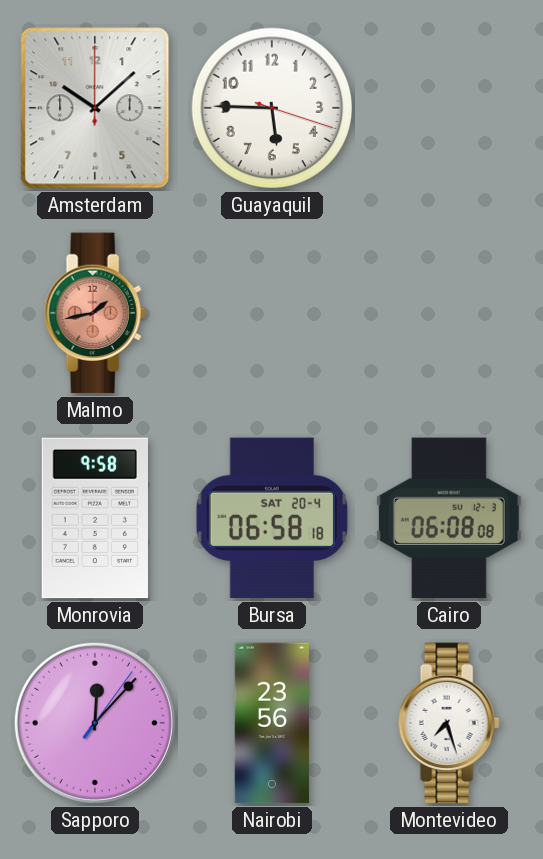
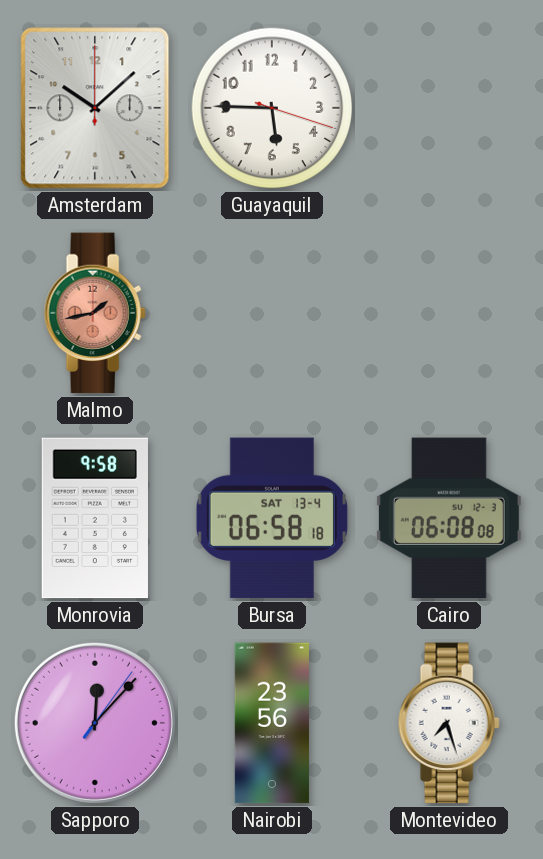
Bursa date: SAT 20-4 -> SAT 13-4
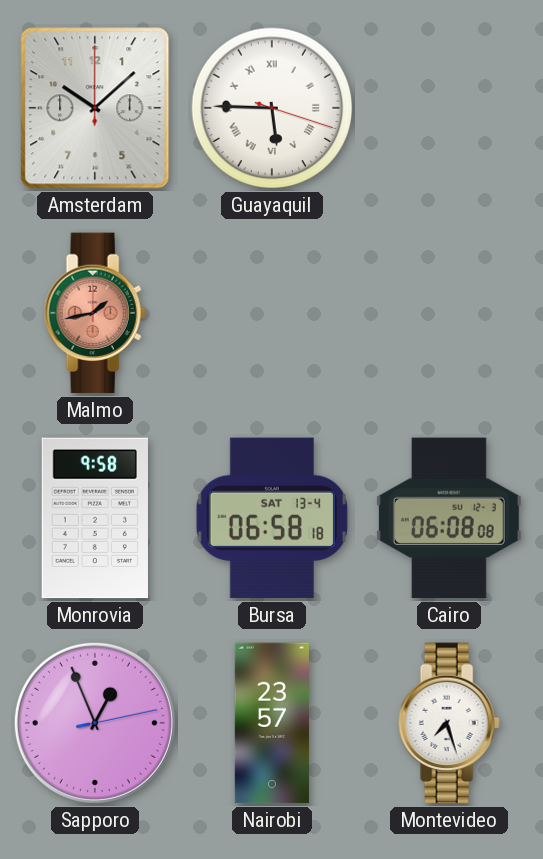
Guayaquil numerals: Arabic -> Roman
Sapporo: 12:07 -> 12:56
Nairobi: 23:56 -> 23:57
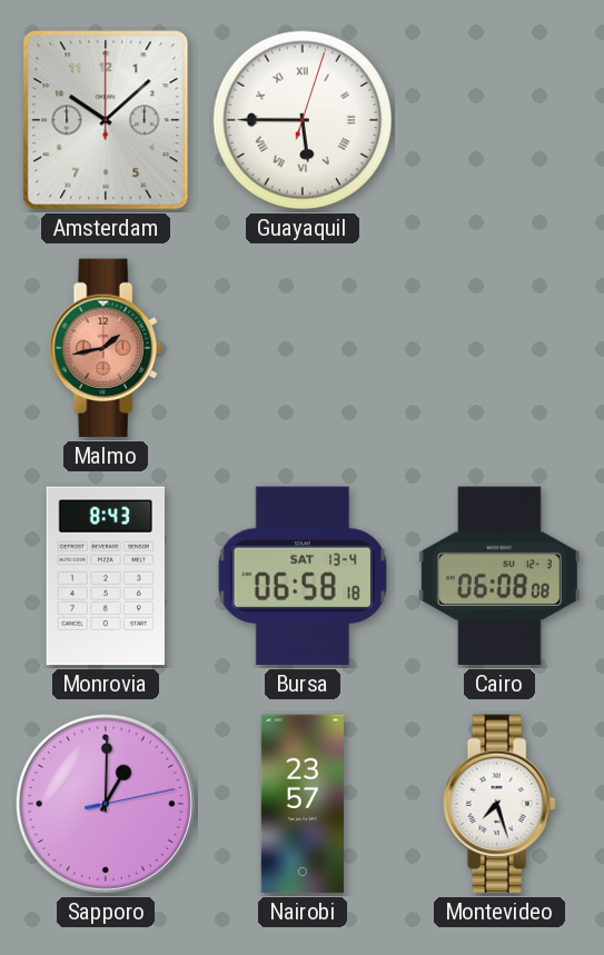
Guayaquil: 5:45:18 -> 5:45:03
Monrovia: 9:58 -> 8:43
Sapporo: 12:56 -> 1:00
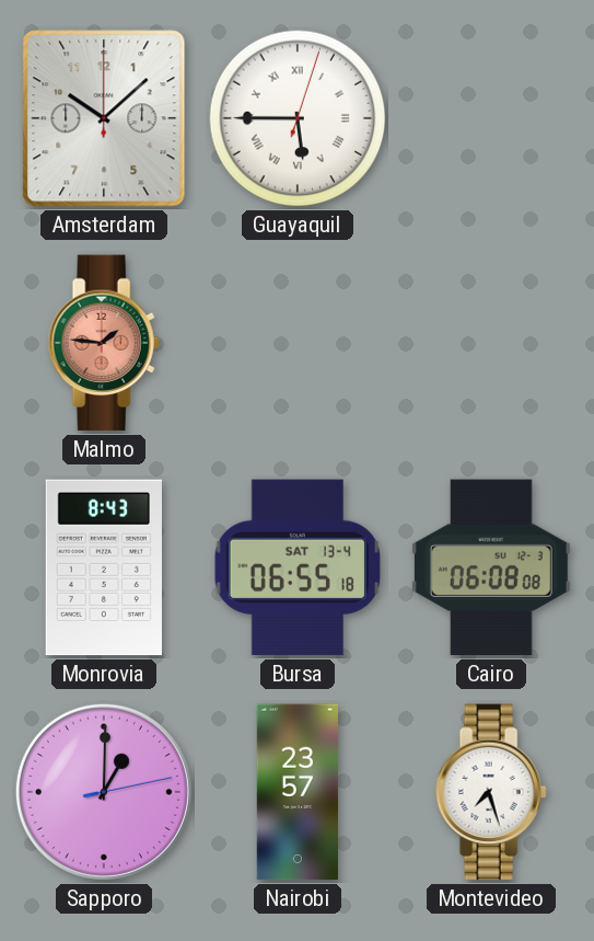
Malmo: 1:43 -> 1:46
Bursa: 06:58 -> 06:55
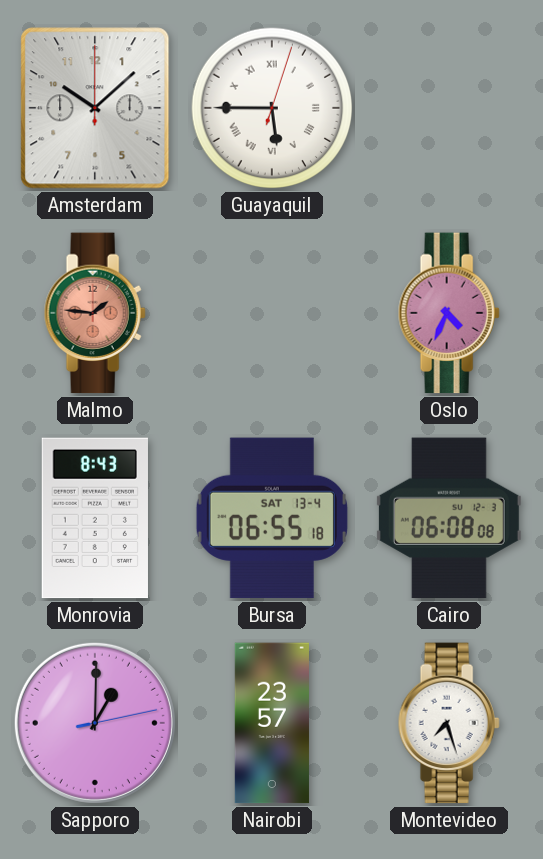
Oslo: none -> 4:34
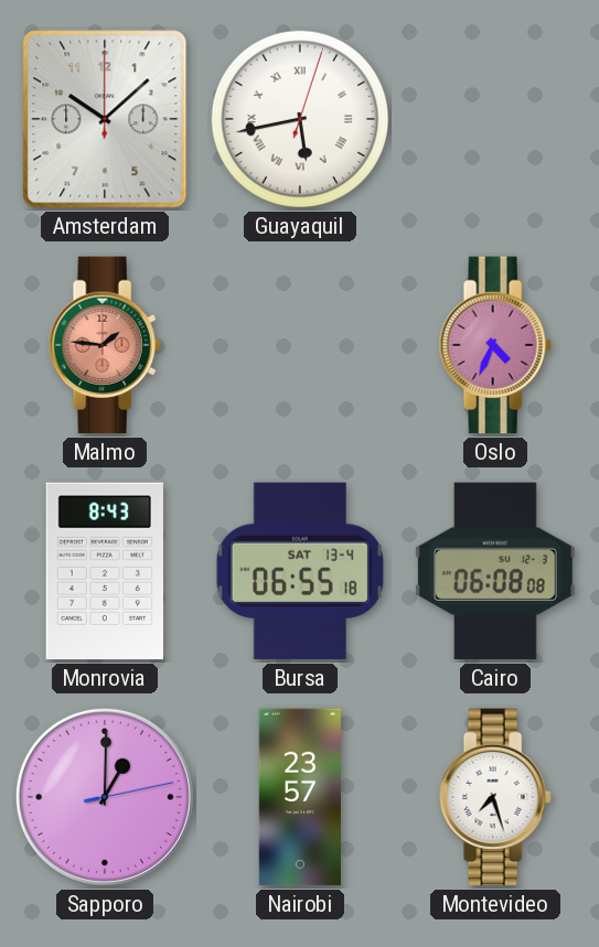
Guayaquil: 5:45 -> 5:43
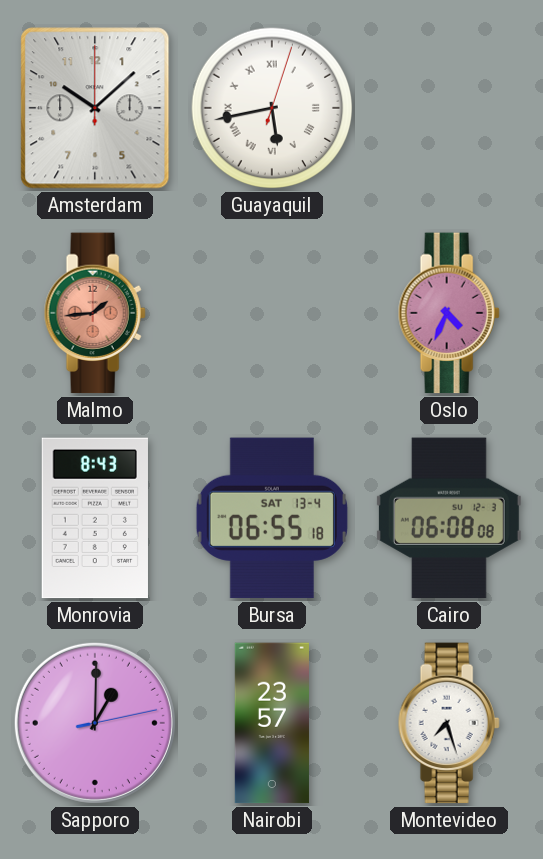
Malmo: 1:46 -> 1:44
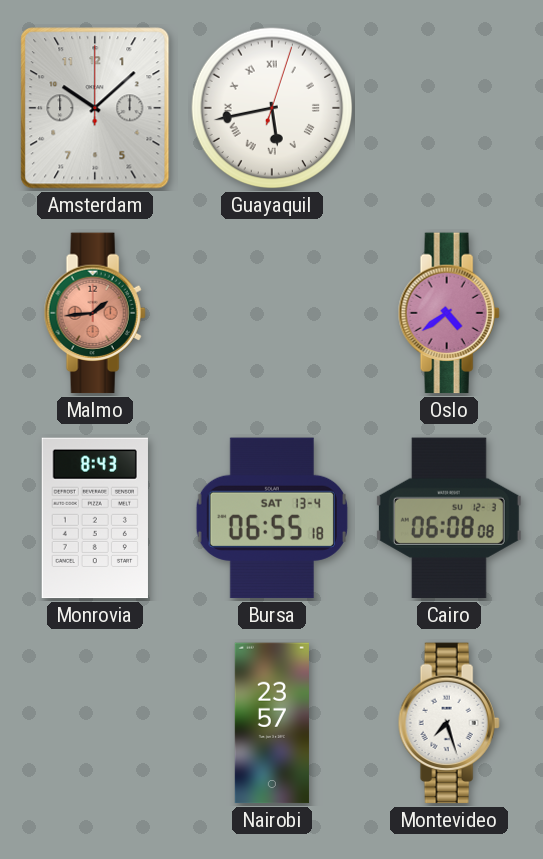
Oslo: 4:34 -> 4:39
Sapporo: 1:00 -> none
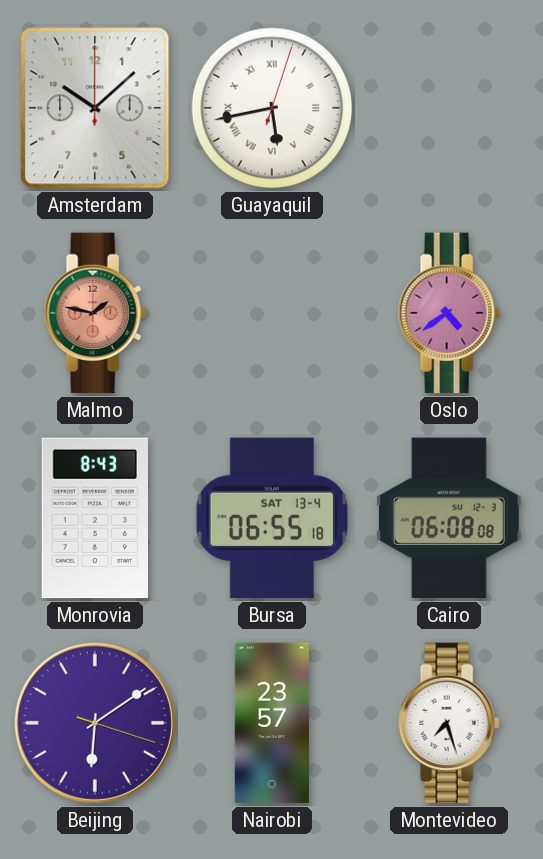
Malmo: 1:44 -> 1:47
Beijing: none -> 6:09
